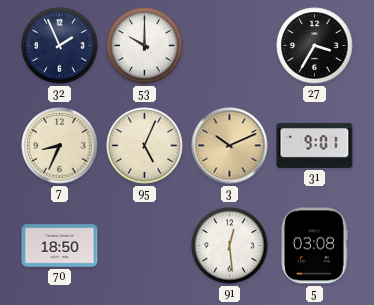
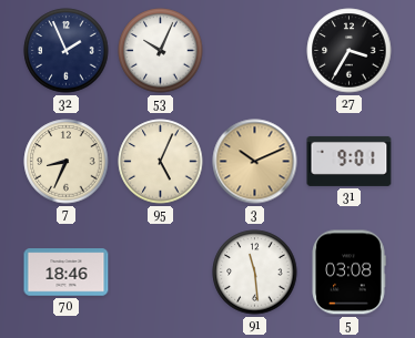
53: 10:00 -> 10:04
70: 18:50 -> 18:46
91: 12:29 -> 11:29
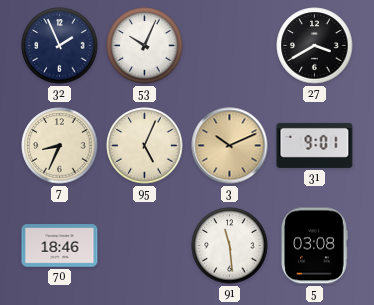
27: 3:35 -> 3:40
